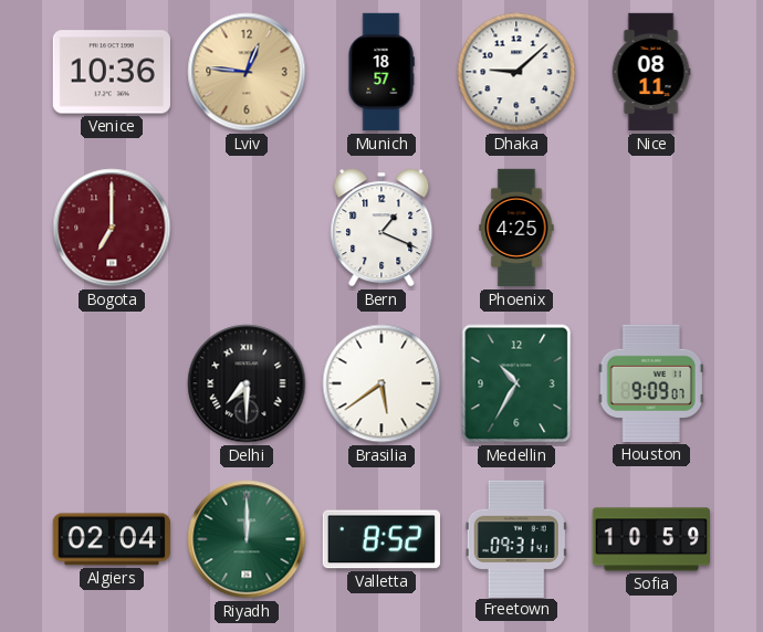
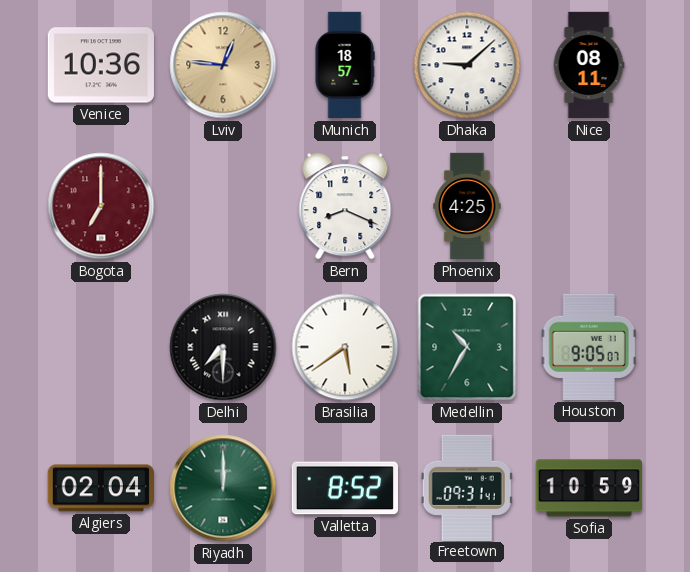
Bern: 1:19 -> 8:19
Houston: 9:09 -> 9:05
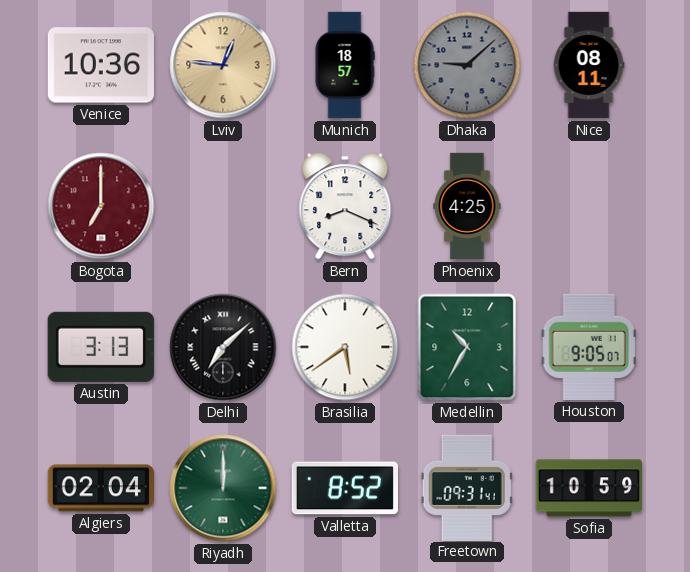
Dhaka dial: white -> grey
Austin: none -> 3:13
Delhi: 7:30 -> 7:08
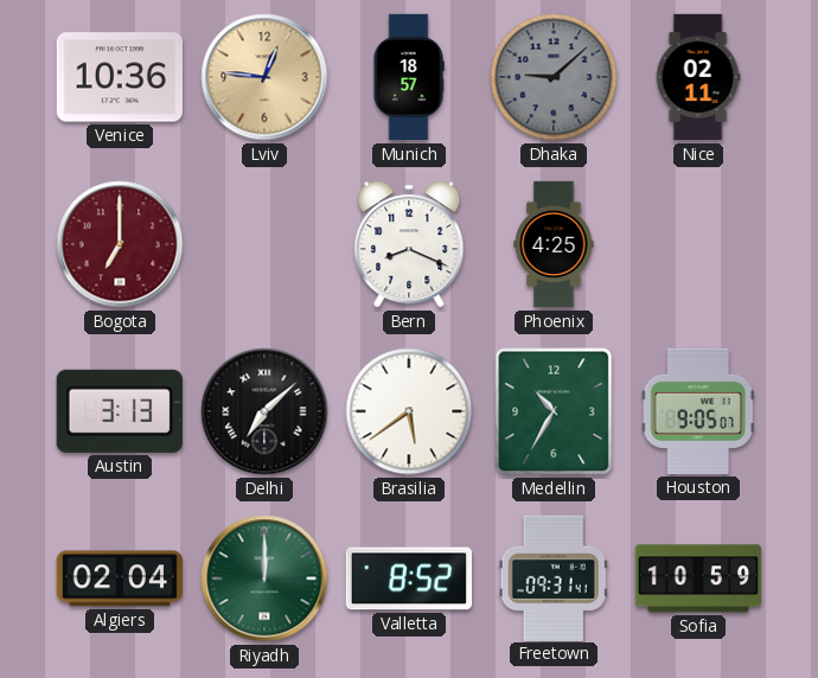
Nice: 08:11 -> 02:11
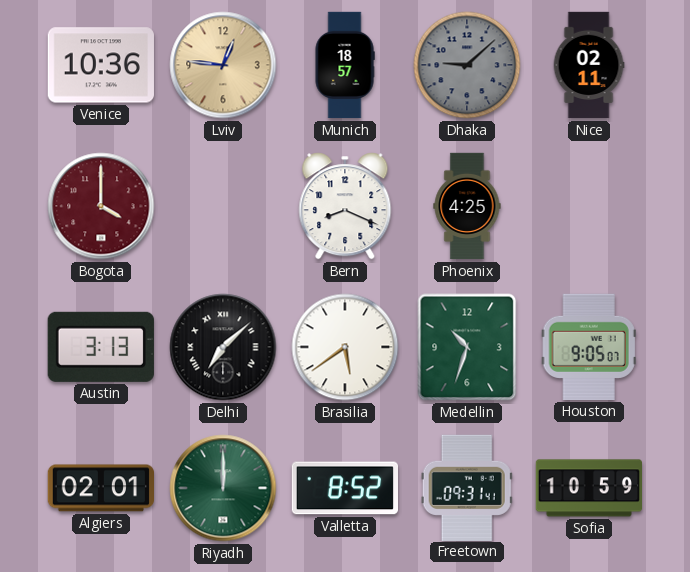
Bogota: 7:00 -> 4:00
Medellin: 10:35 -> 10:33
Algiers: 02:04 -> 02:01
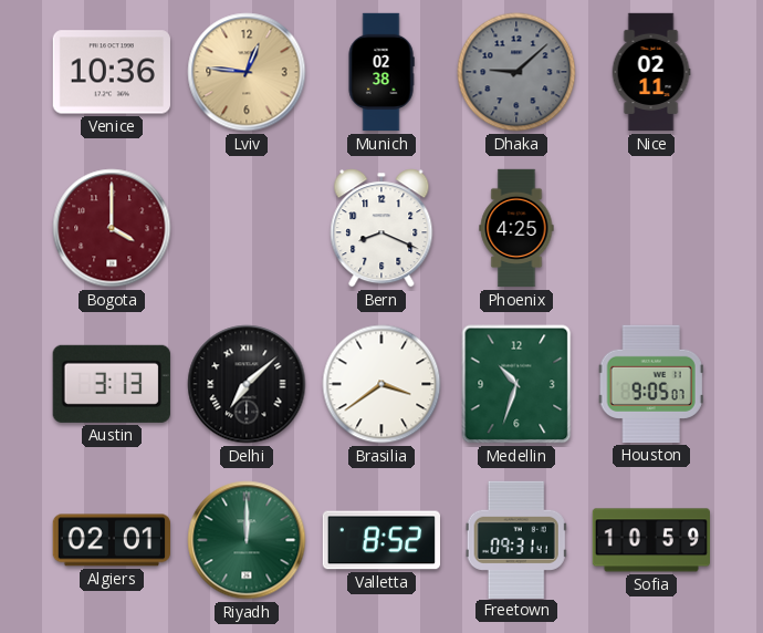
Munich: 18:57 -> 02:38
Brasilia: 5:39 -> 3:39
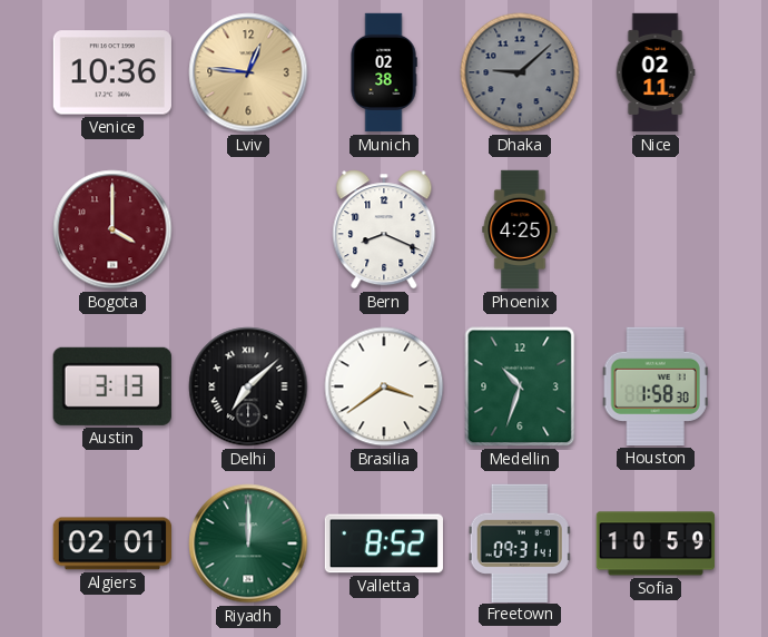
Houston: 9:05 -> 1:58
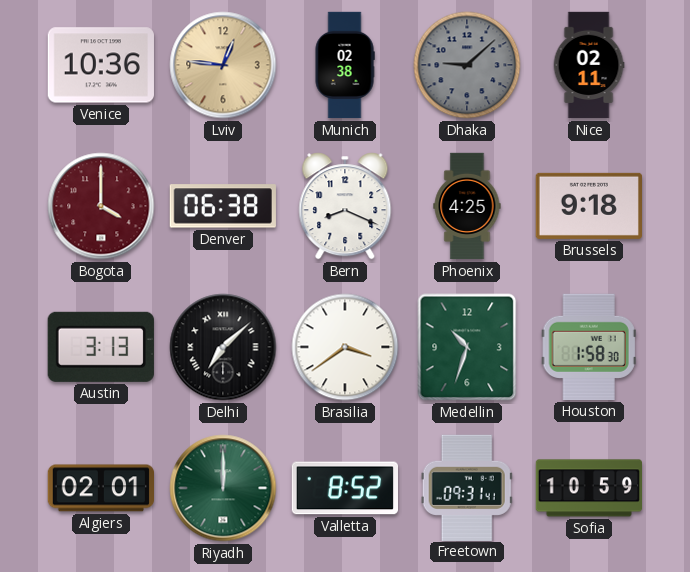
Denver: none -> 06:38
Brussels: none -> 9:18
